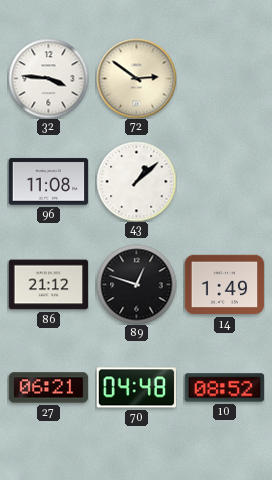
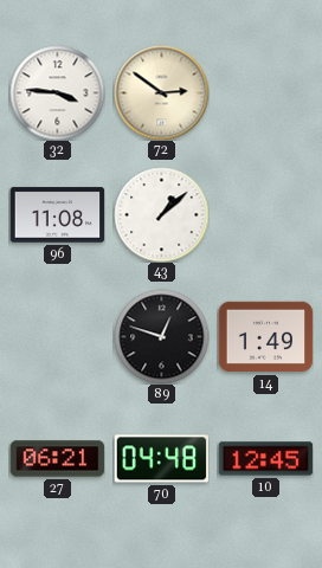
86: 21:12 -> none
10: 08:52 -> 12:45
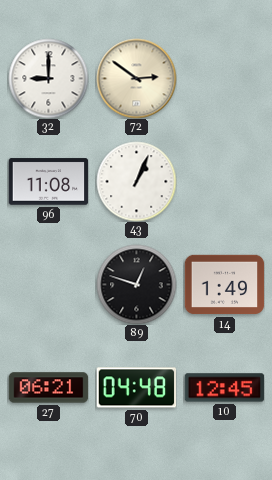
32: 3:46 -> 9:00
43: 1:08 -> 1:04
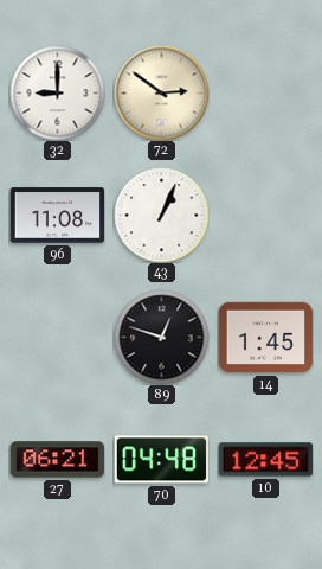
14: 1:49 -> 1:45
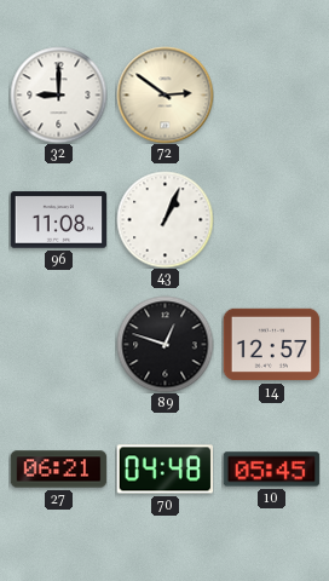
14: 1:45 -> 12:57
10: 12:45 -> 05:45
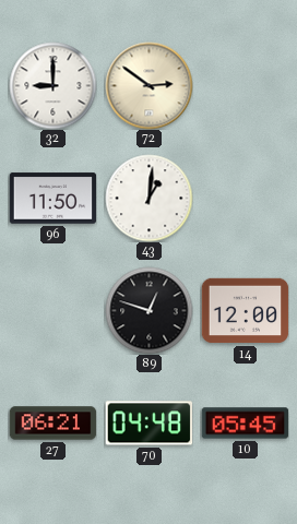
96: 11:08 -> 11:50
43: 1:04 -> 1:01
14: 12:57 -> 12:00
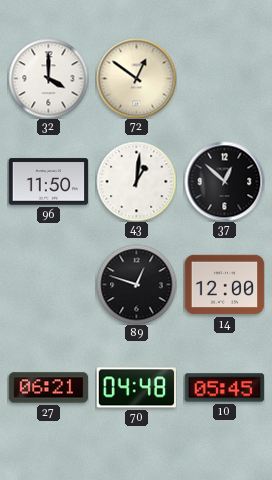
32: 9:00 -> 4:00
72: 2:51 -> 12:51
37: none -> 12:52
